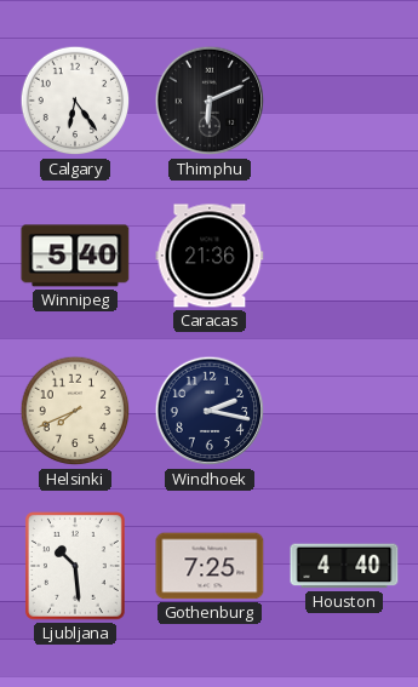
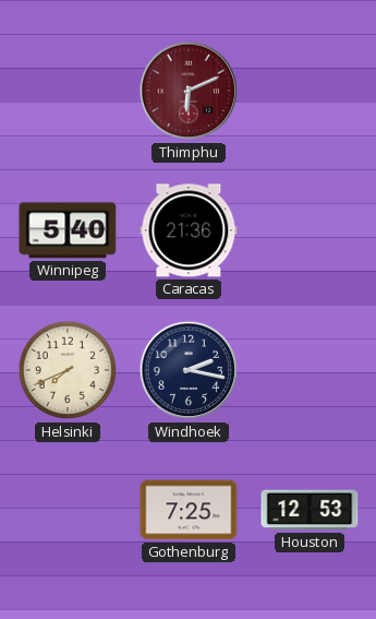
Calgary: 6:24 -> none
Thimphu dial: black -> burgundy
Ljubljana: 10:29 -> none
Houston: 4:40 -> 12:53
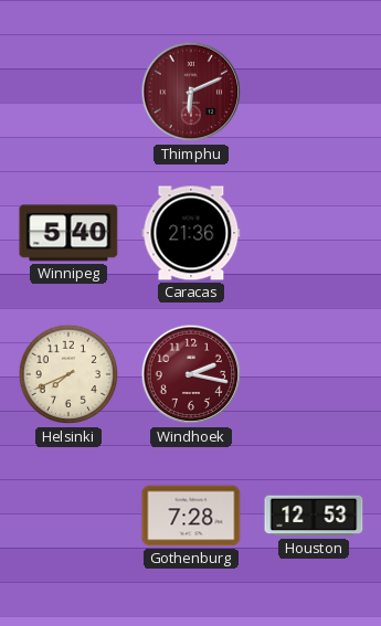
Windhoek dial: navy -> burgundy
Gothenburg: 7:25 -> 7:28
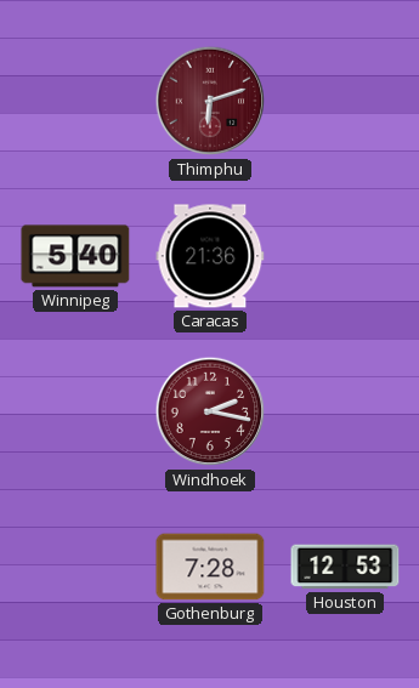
Thimphu: 6:11 -> 6:12
Helsinki: 7:41 -> none
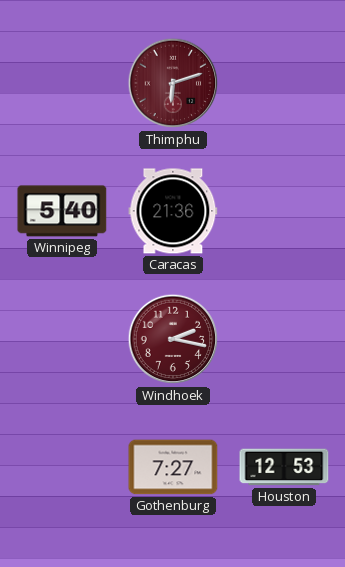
Gothenburg: 7:28 -> 7:27
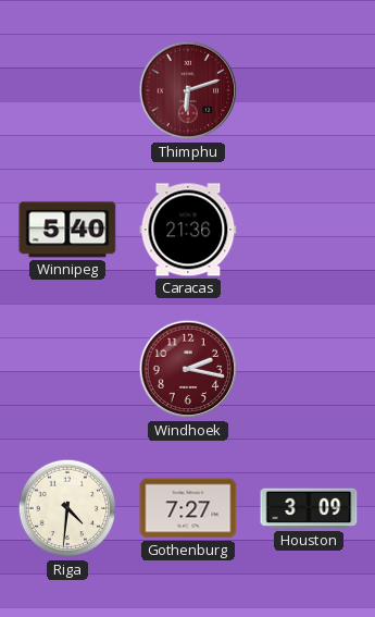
Riga: none -> 4:31
Houston: 12:53 -> 3:09
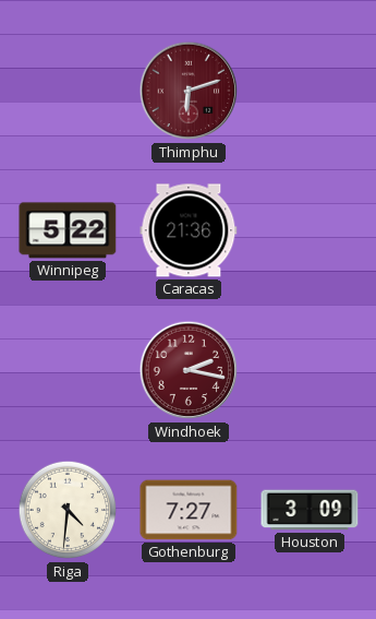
Winnipeg: 5:40 -> 5:22
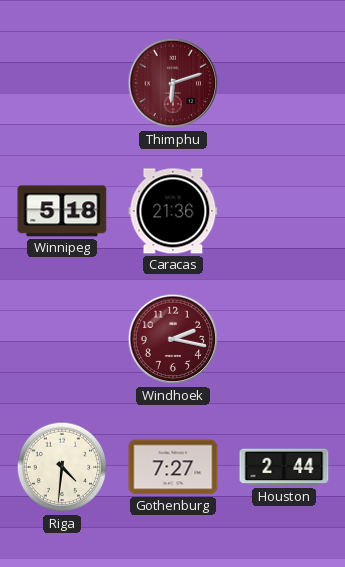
Winnipeg: 5:22 -> 5:18
Houston: 3:09 -> 2:44
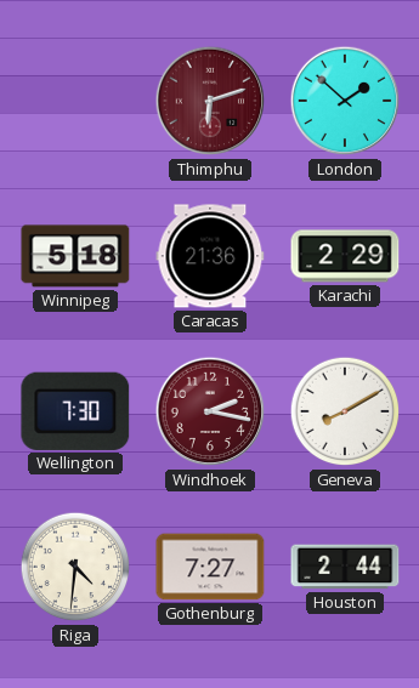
London: none -> 1:52
Karachi: none -> 2:29
Wellington: none -> 7:30
Geneva: none -> 8:10
